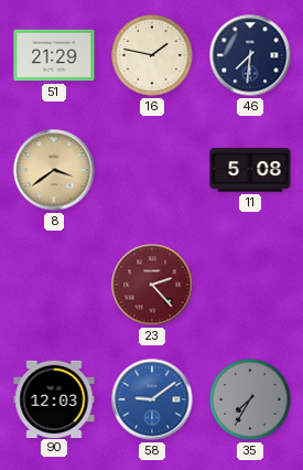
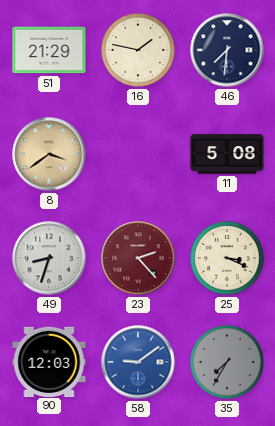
49: none -> 8:33
25: none -> 3:19
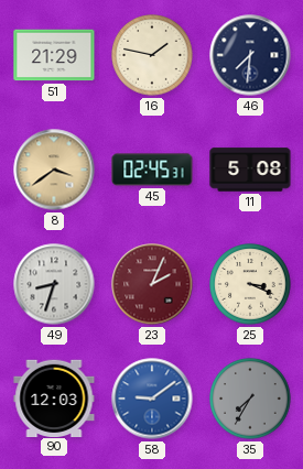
45: none -> 02:45
23: 2:23 -> 2:04
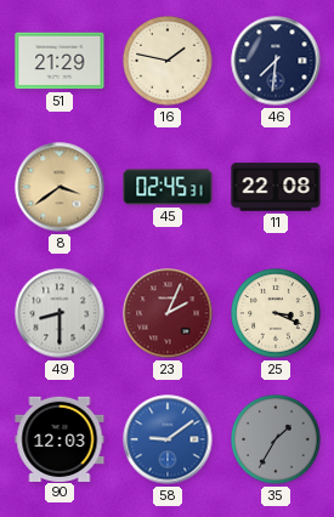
11: 5:08 -> 22:08
49: 8:33 -> 8:30
35: 7:35 -> 1:35
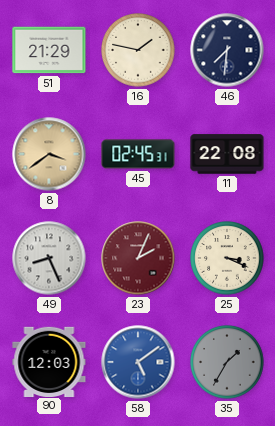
49: 8:30 -> 8:26
58: 9:09 -> 5:09
